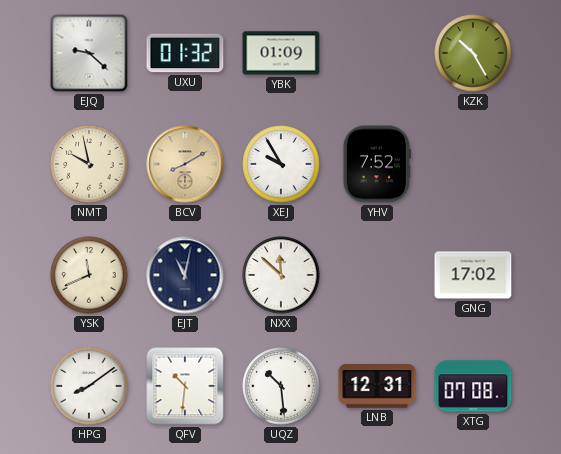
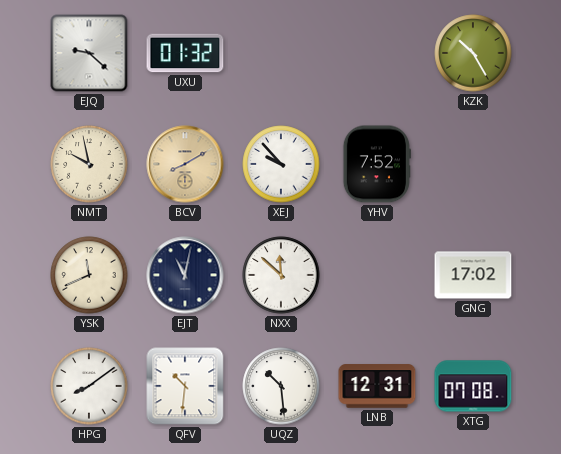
YBK: 01:09 -> none
XEJ: 9:55 -> 9:53
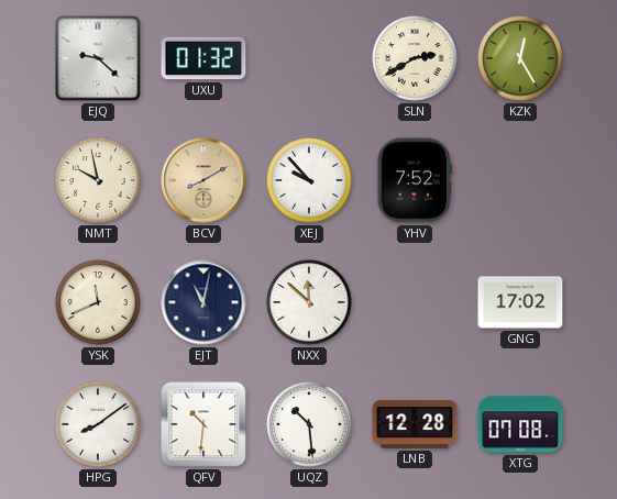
SLN: none -> 2:40
KZK: 10:25 -> 12:25
LNB: 12:31 -> 12:28
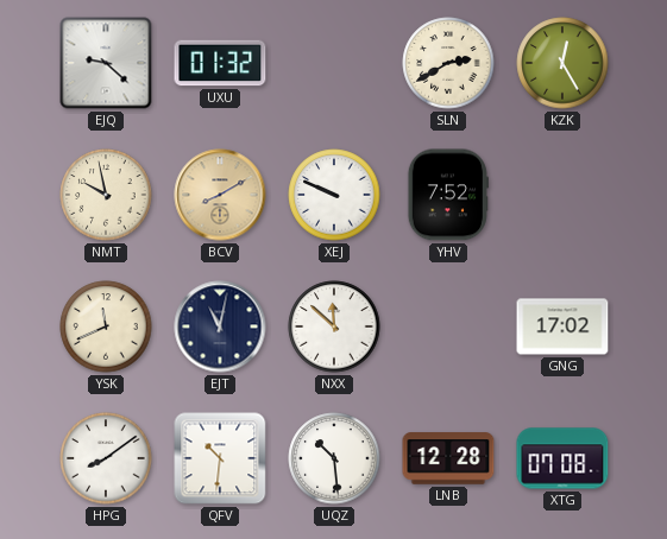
XEJ: 9:53 -> 9:49
